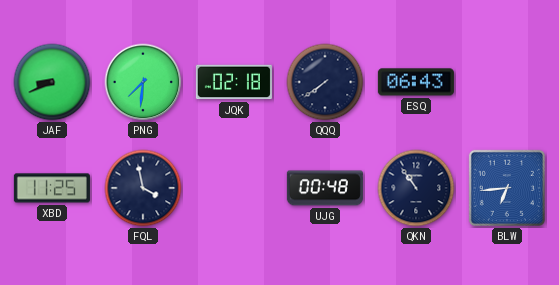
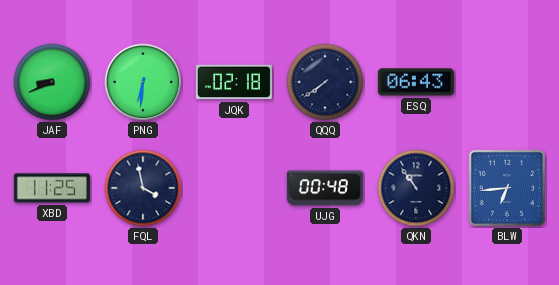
PNG: 7:31 -> 6:31
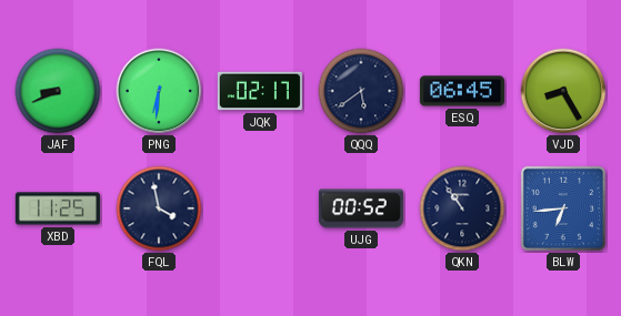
JQK: 02:18 -> 02:17
QQQ: 7:39 -> 5:39
ESQ: 06:43 -> 06:45
VJD: none -> 8:25
UJG: 00:48 -> 00:52
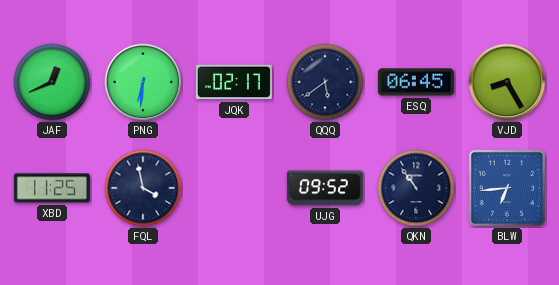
JAF: 8:41 -> 12:41
UJG: 00:52 -> 09:52
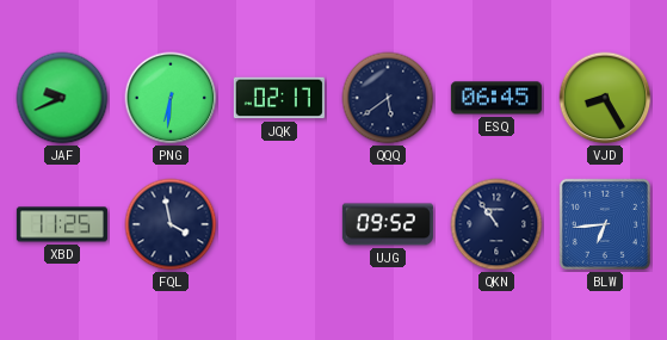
JAF: 12:41 -> 9:41
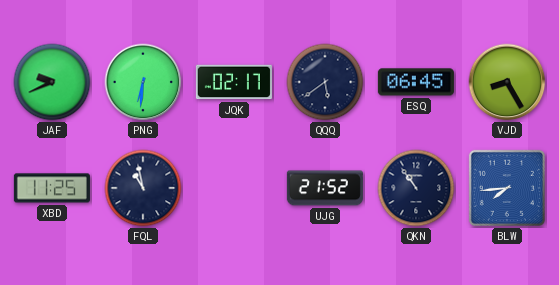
FQL: 3:58 -> 10:58
UJG: 09:52 -> 21:52
BLW: 6:44 -> 7:44
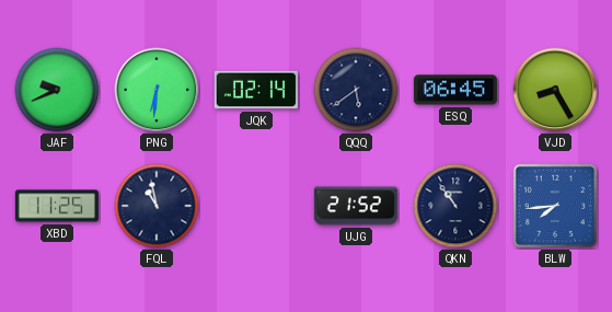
JQK: 02:17 -> 02:14
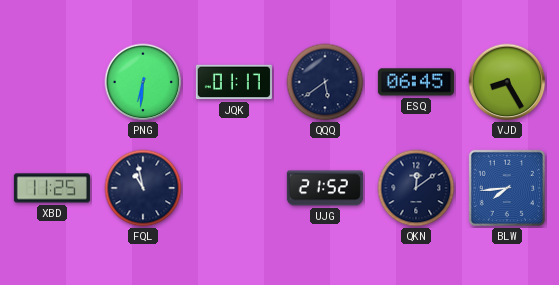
JAF: 9:41 -> none
JQK: 02:14 -> 01:17
QKN: 10:54 -> 12:09
